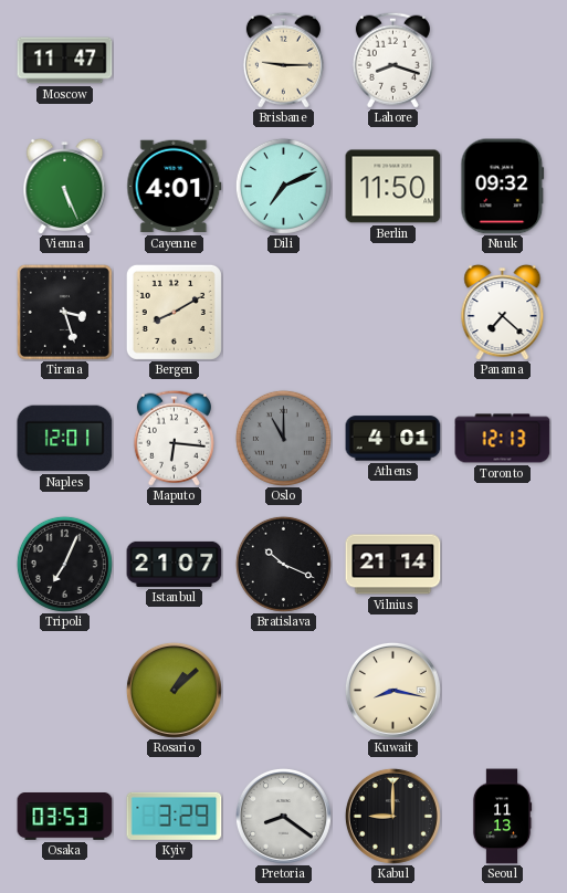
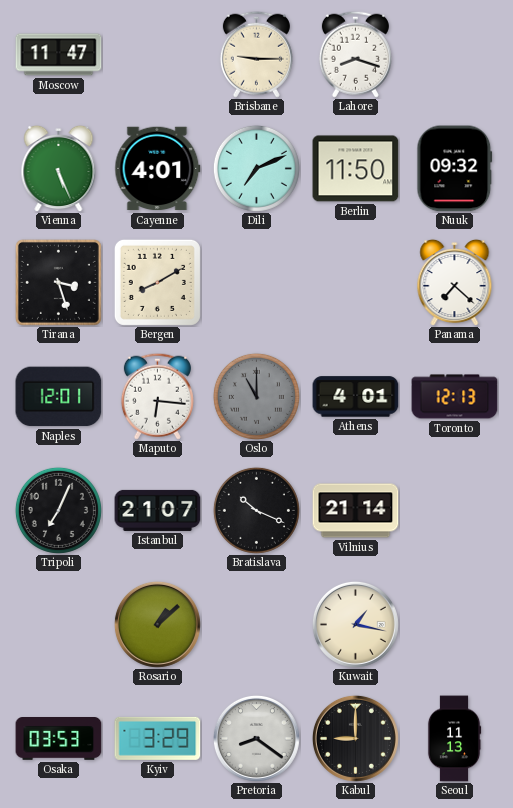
Kuwait: 8:17 -> 1:17
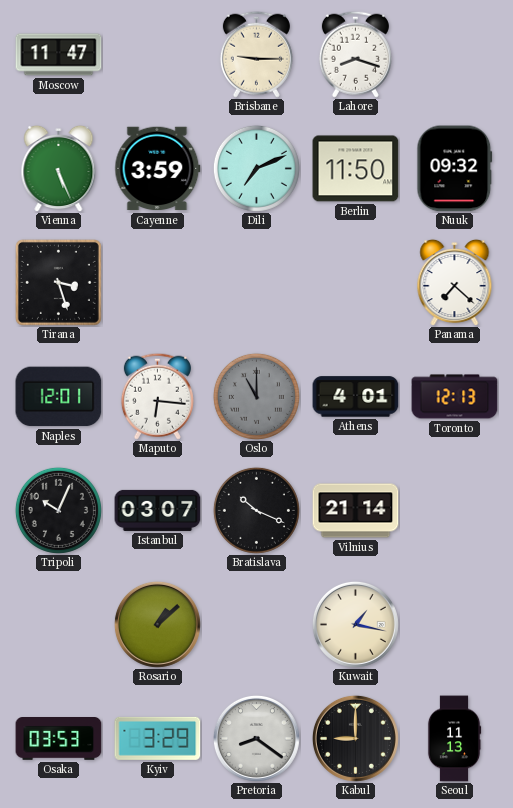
Cayenne: 4:01 -> 3:59
Bergen: 8:10 -> none
Tripoli: 7:04 -> 10:04
Istanbul: 21:07 -> 03:07
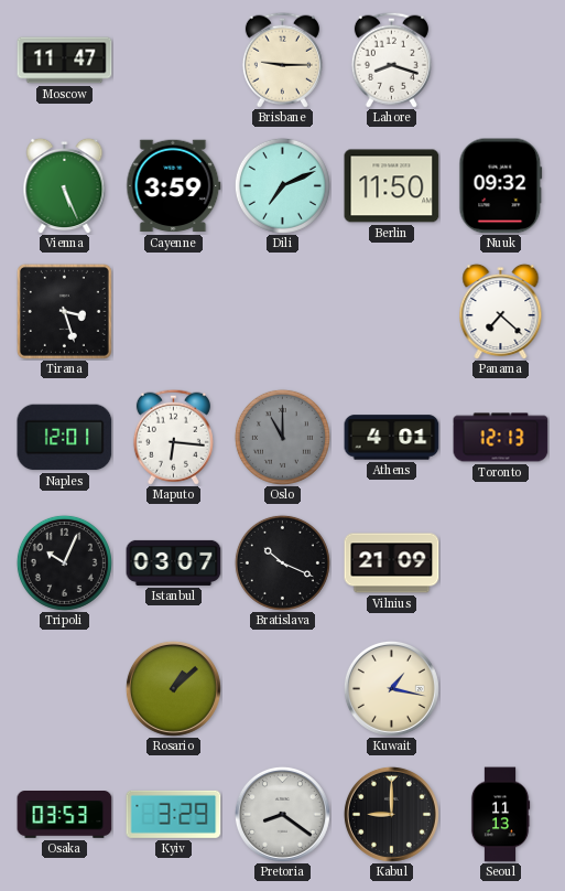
Vilnius: 21:14 -> 21:09
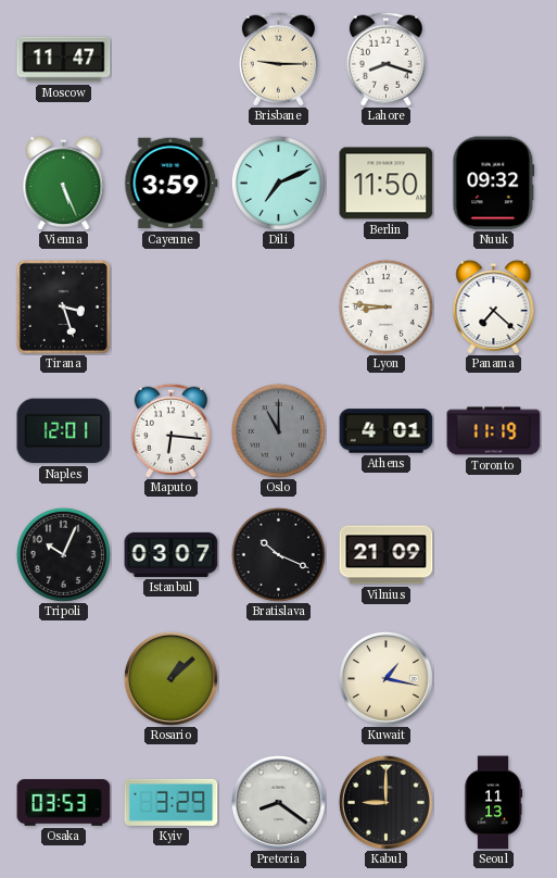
Lyon: none -> 8:46
Toronto: 12:13 -> 11:19
